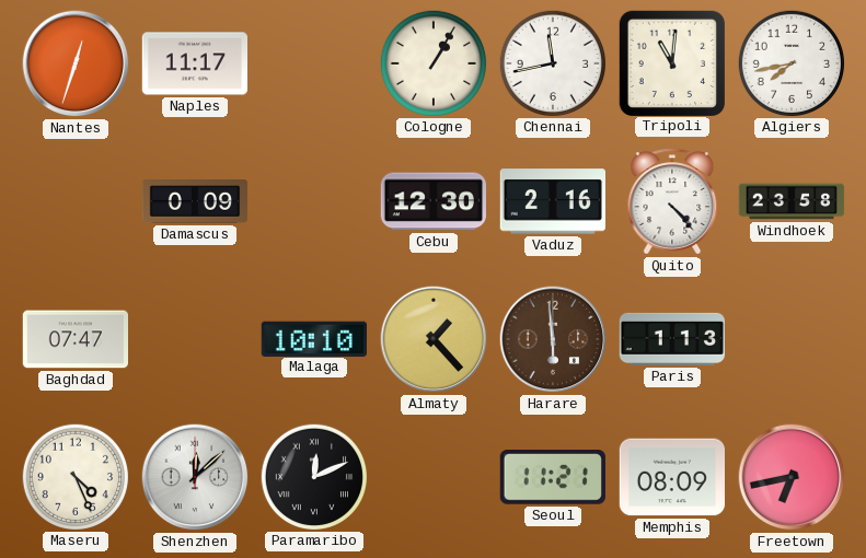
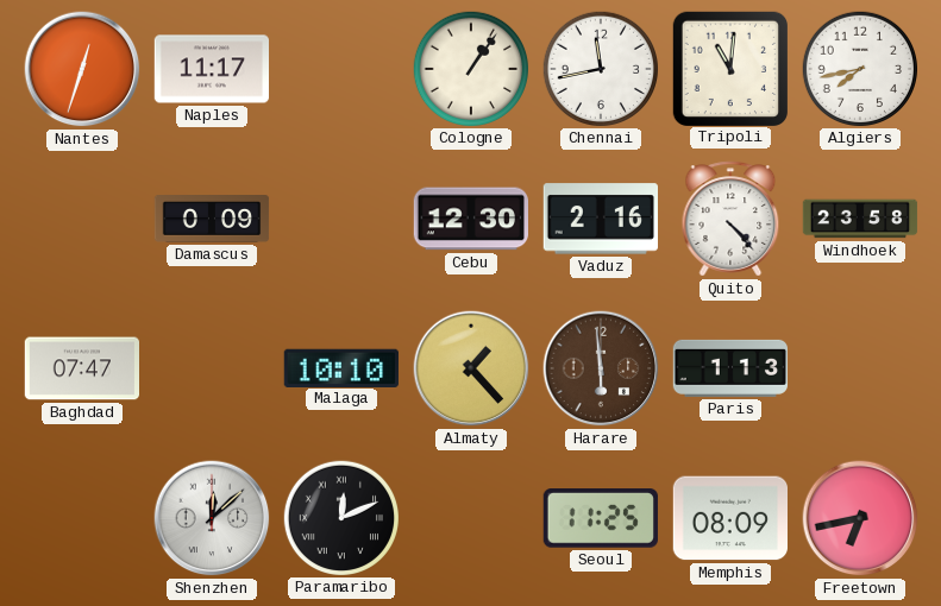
Cologne: 1:05 -> 1:06
Maseru: 4:26 -> none
Seoul: 11:21 -> 11:25
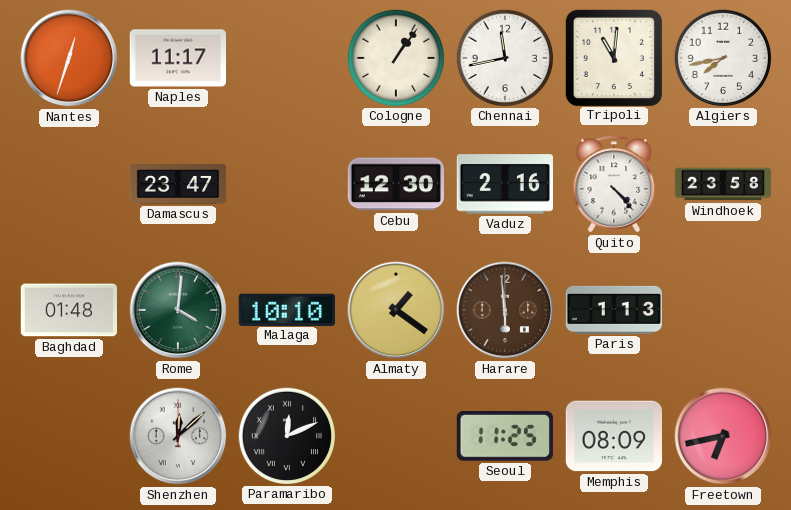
Damascus: 0:09 -> 23:47
Baghdad: 07:47 -> 01:48
Rome: none -> 4:01
Almaty: 1:23 -> 1:21
